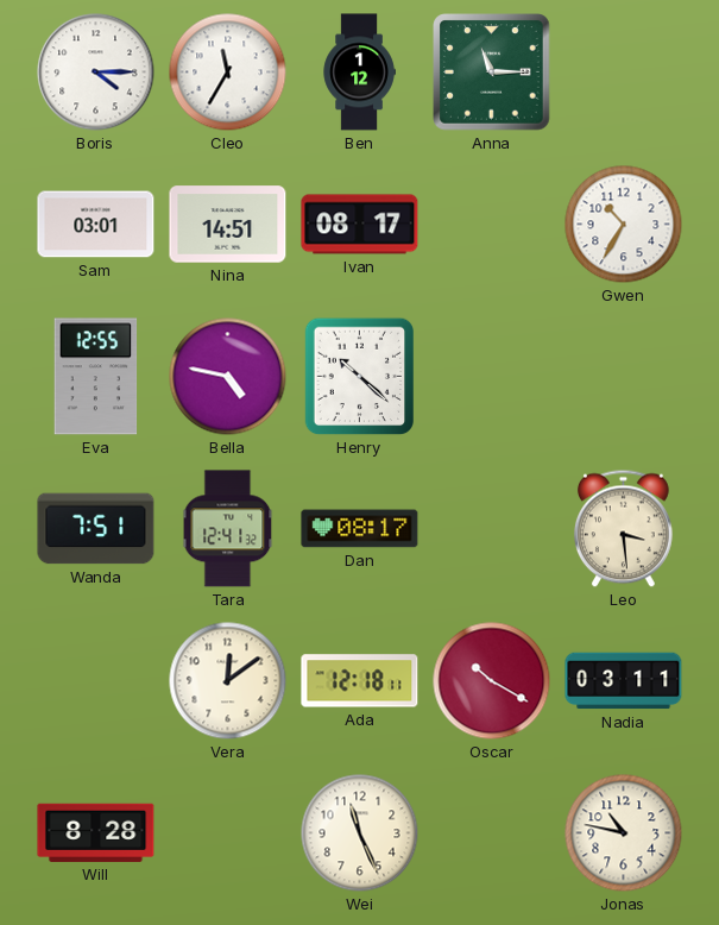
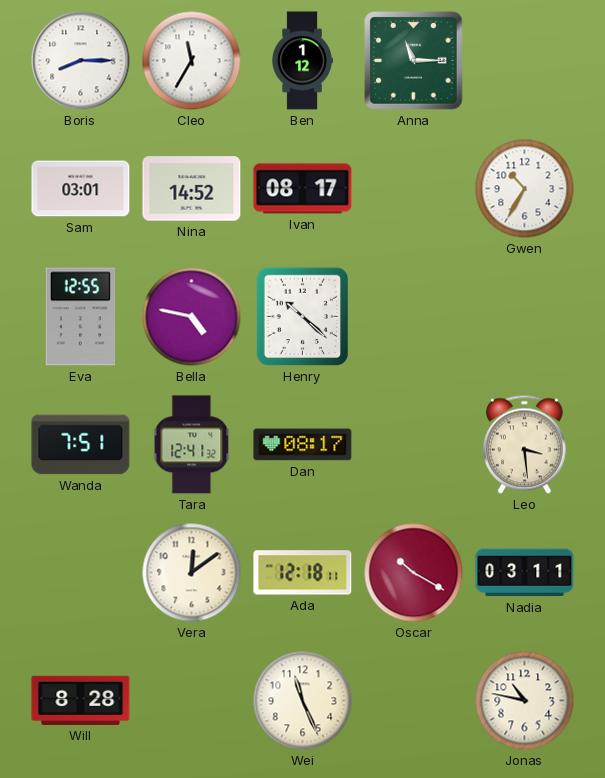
Boris: 4:15 -> 8:15
Nina: 14:51 -> 14:52
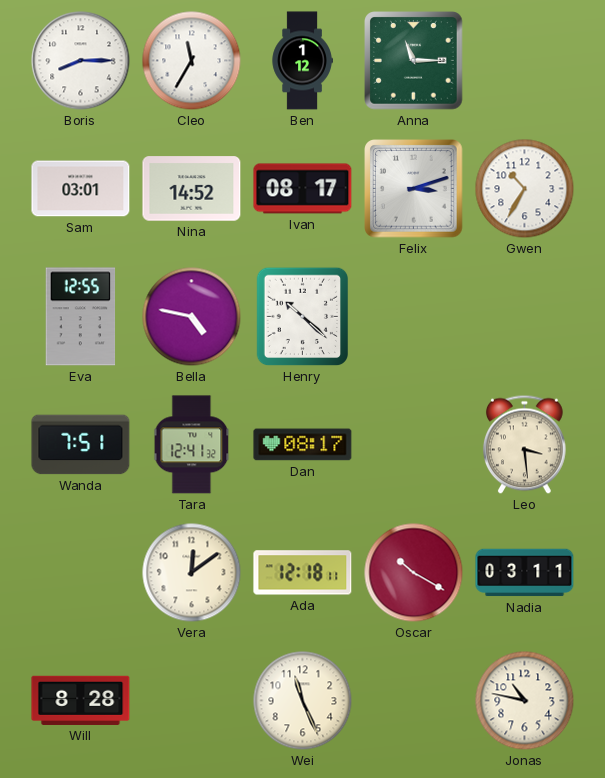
Felix: none -> 3:12
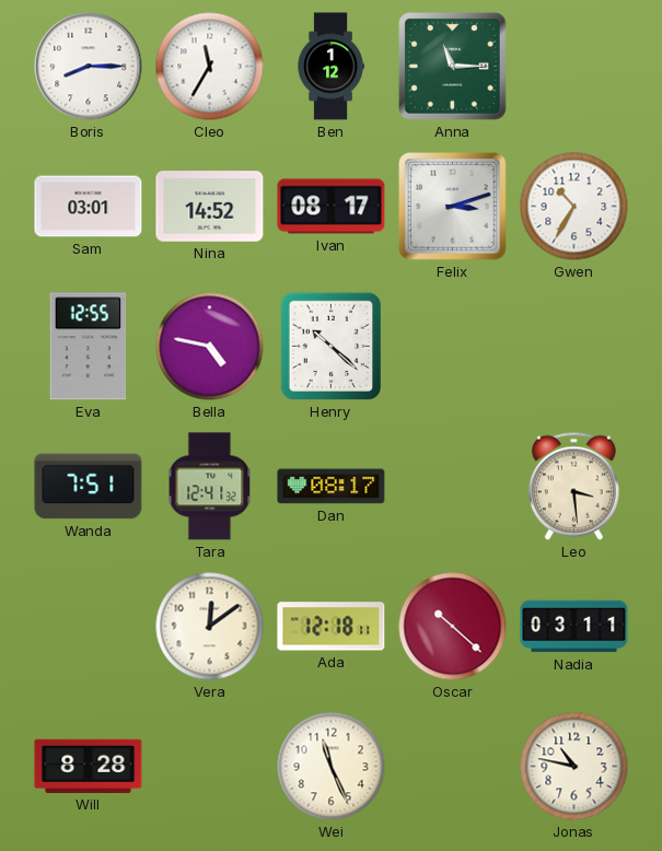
Oscar: 10:20 -> 10:22
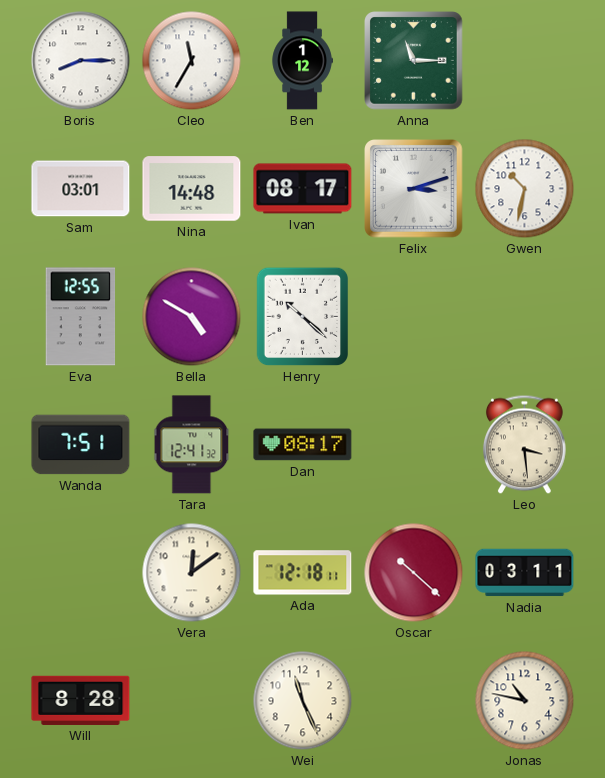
Nina: 14:52 -> 14:48
Gwen: 10:35 -> 10:32
Bella: 4:47 -> 4:50
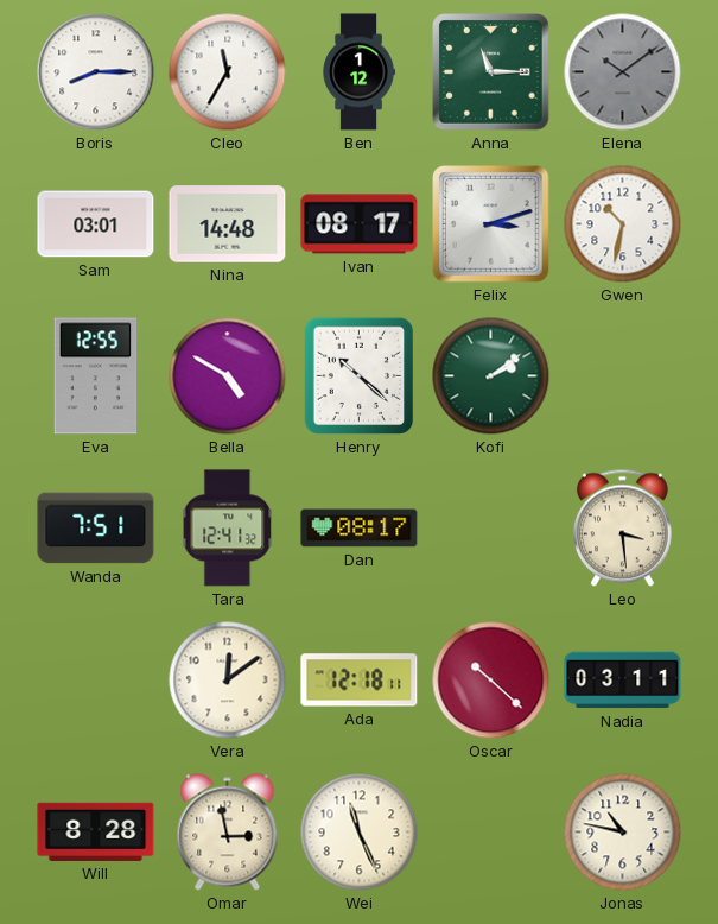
Elena: none -> 10:09
Kofi: none -> 2:09
Omar: none -> 2:58
